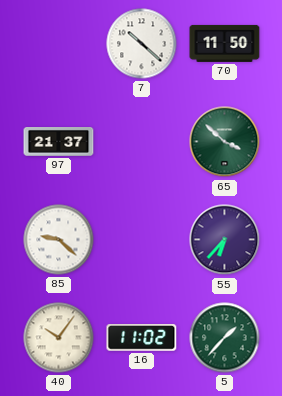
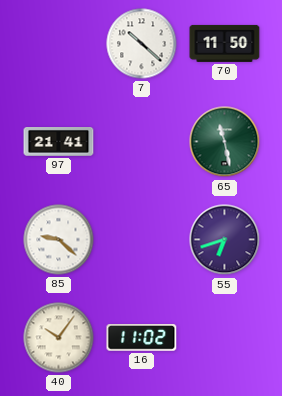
97: 21:37 -> 21:41
65: 3:52 -> 11:28
55: 6:37 -> 6:42
5: 1:37 -> none
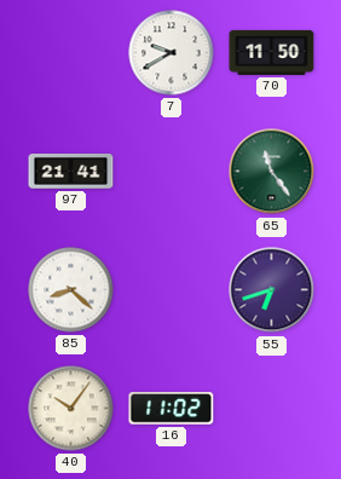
7: 10:22 -> 9:40
65: 11:28 -> 11:24
85: 9:22 -> 8:22
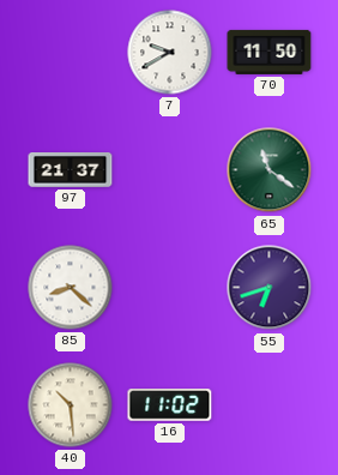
97: 21:41 -> 21:37
65: 11:24 -> 11:21
40: 10:06 -> 10:29
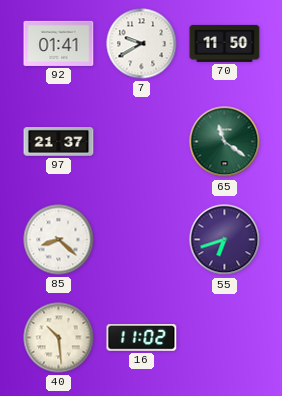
92: none -> 01:41
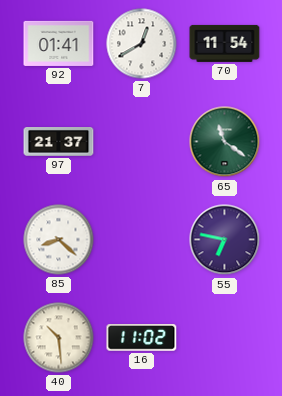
7: 9:40 -> 12:40
70: 11:50 -> 11:54
55: 6:42 -> 6:47
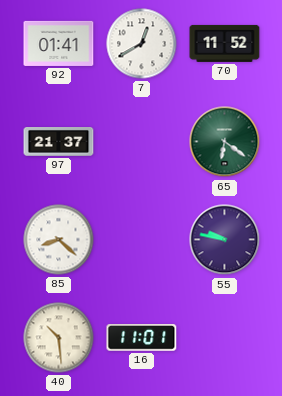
70: 11:54 -> 11:52
65: 11:21 -> 6:21
55: 6:47 -> 9:47
16: 11:02 -> 11:01
